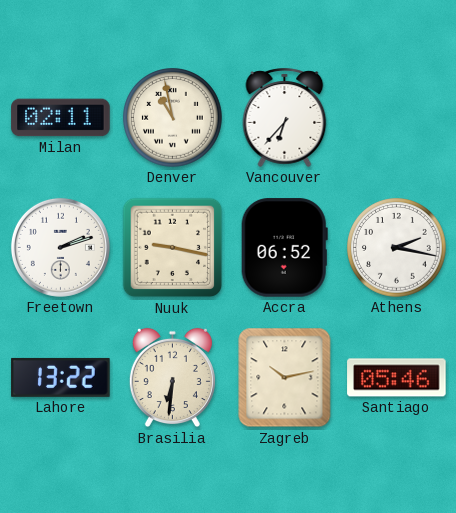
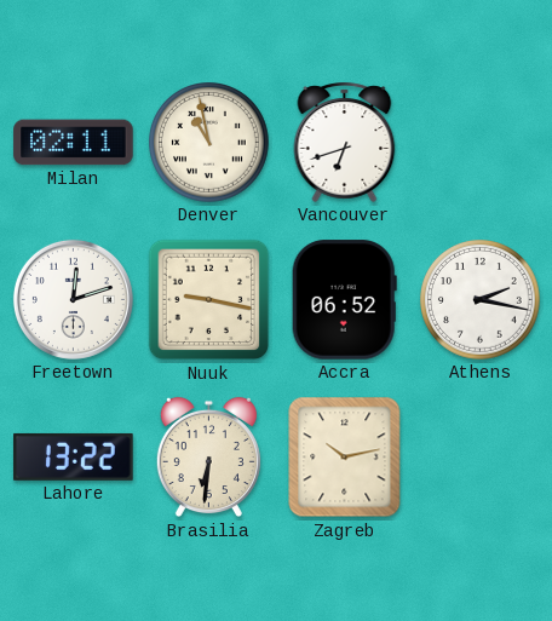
Vancouver: 6:37 -> 6:42
Freetown: 2:12 -> 12:12
Santiago: 05:46 -> none
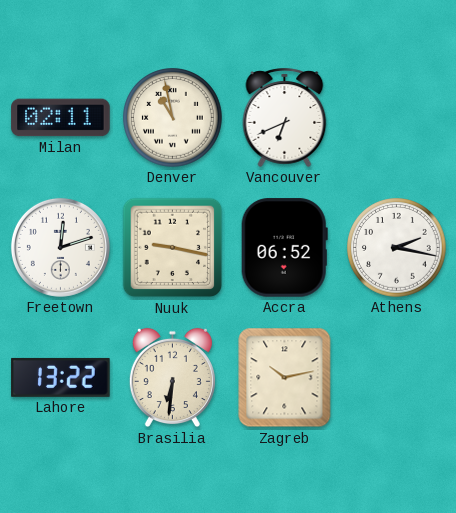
Vancouver: 6:42 -> 6:41
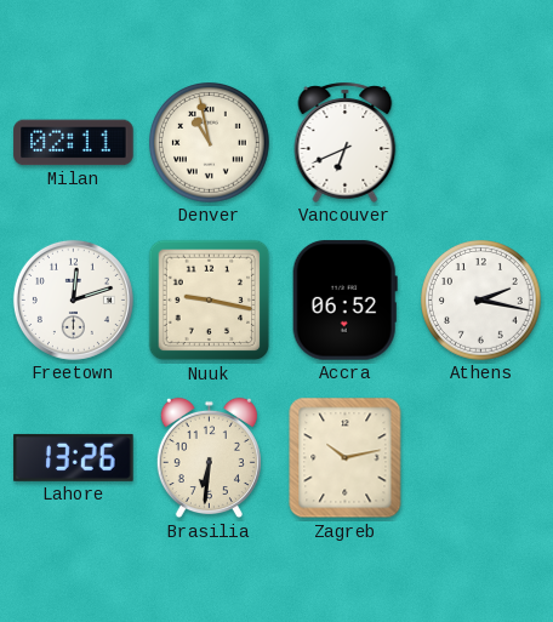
Lahore: 13:22 -> 13:26
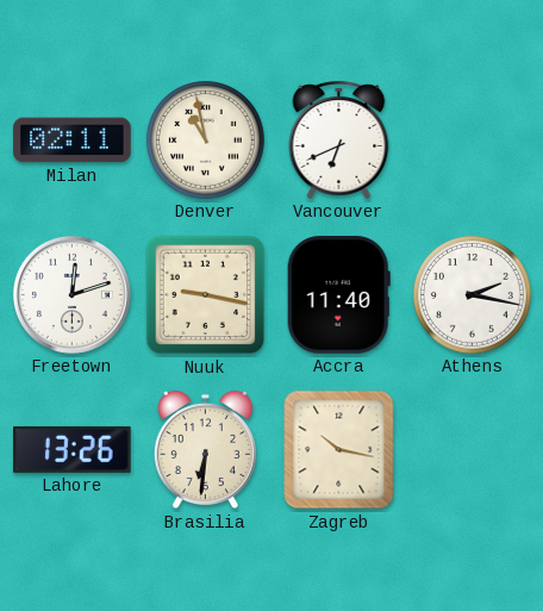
Accra: 06:52 -> 11:40
Zagreb: 10:13 -> 10:17
